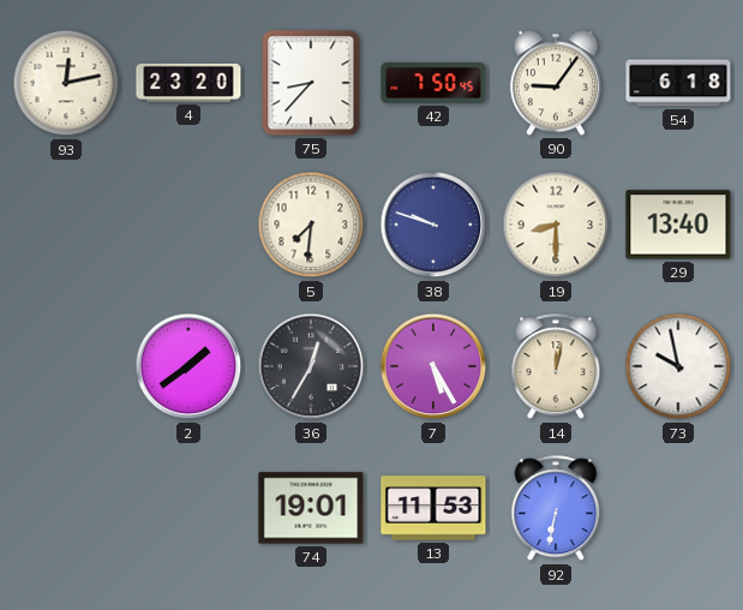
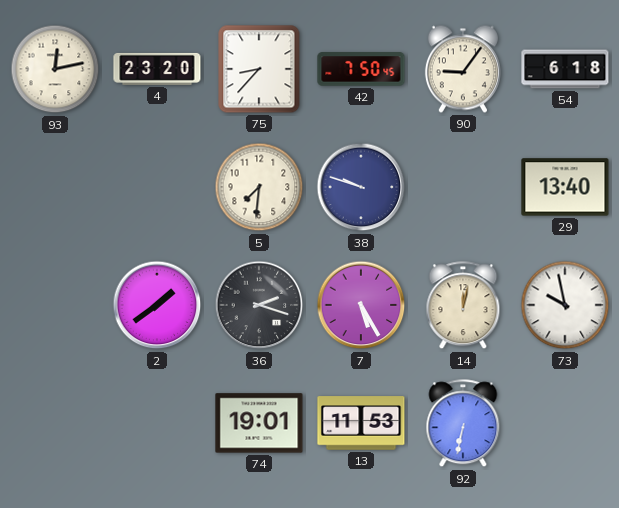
19: 8:30 -> none
36: 12:35 -> 2:18
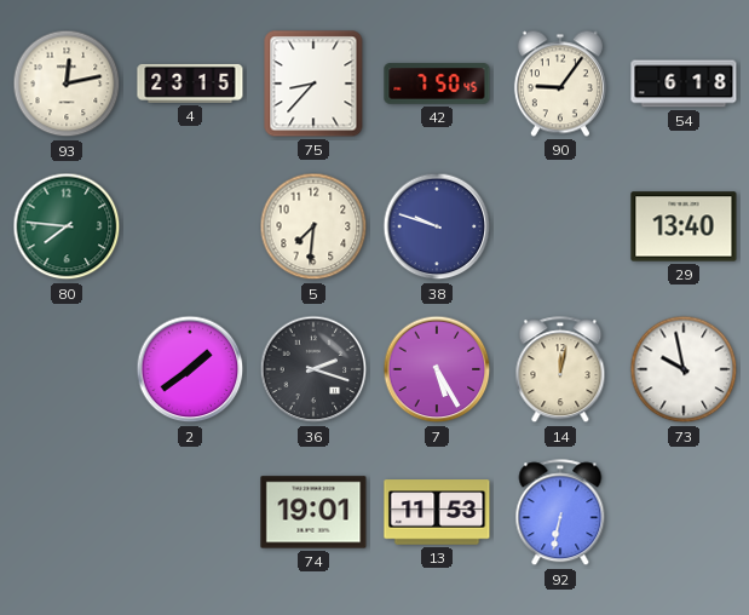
4: 23:20 -> 23:15
80: none -> 7:46
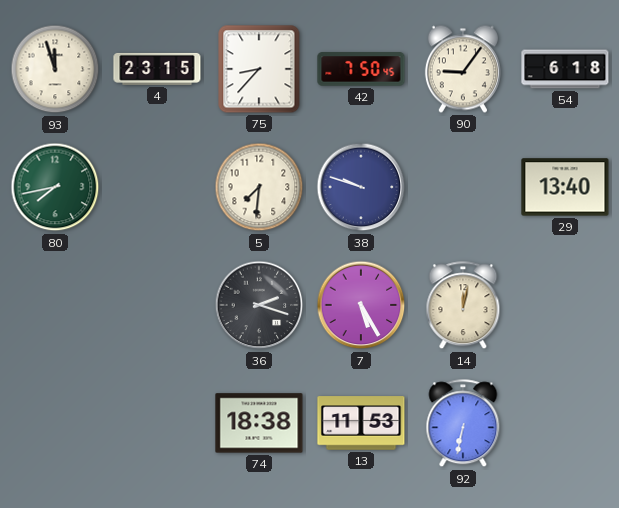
93: 12:13 -> 11:57
80: 7:46 -> 7:43
2: 1:39 -> none
73: 9:58 -> none
74: 19:01 -> 18:38
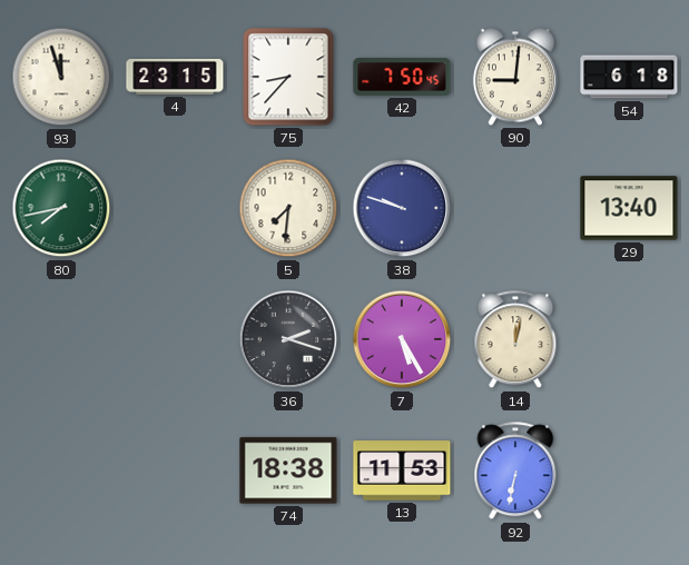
90: 9:06 -> 9:01
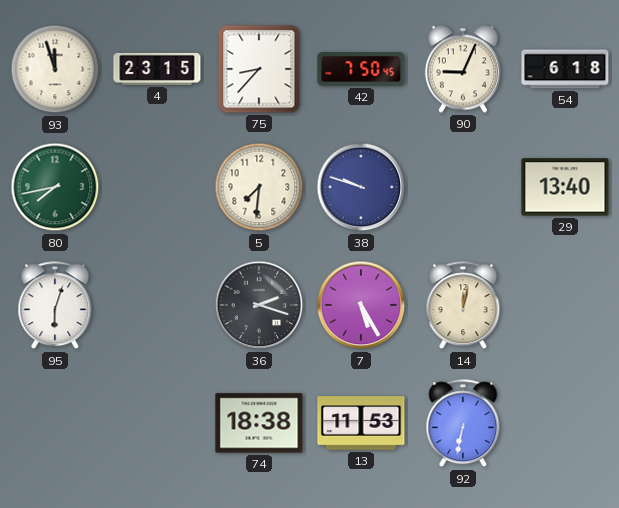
90: 9:01 -> 9:04
95: none -> 6:03
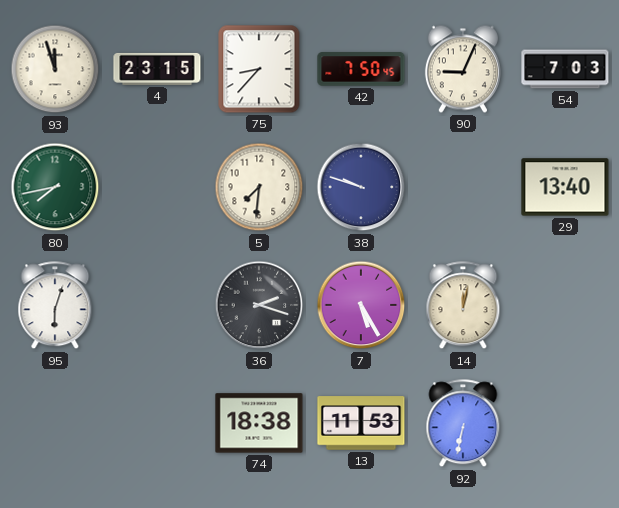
54: 6:18 -> 7:03
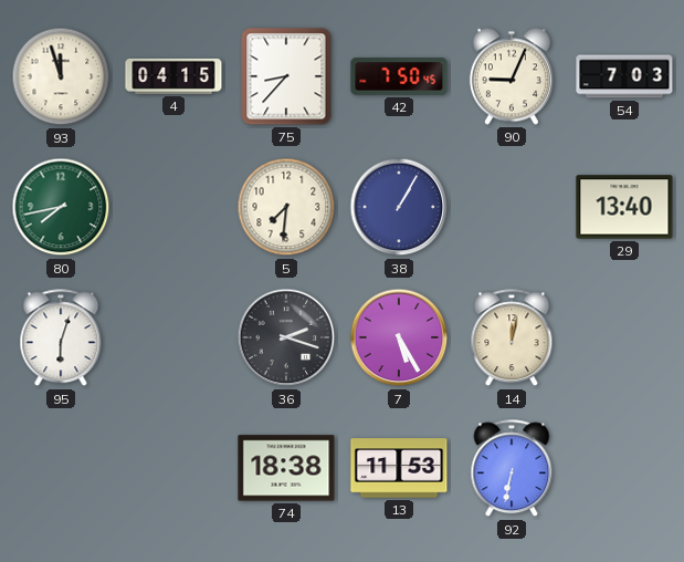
4: 23:15 -> 04:15
38: 9:48 -> 1:05
